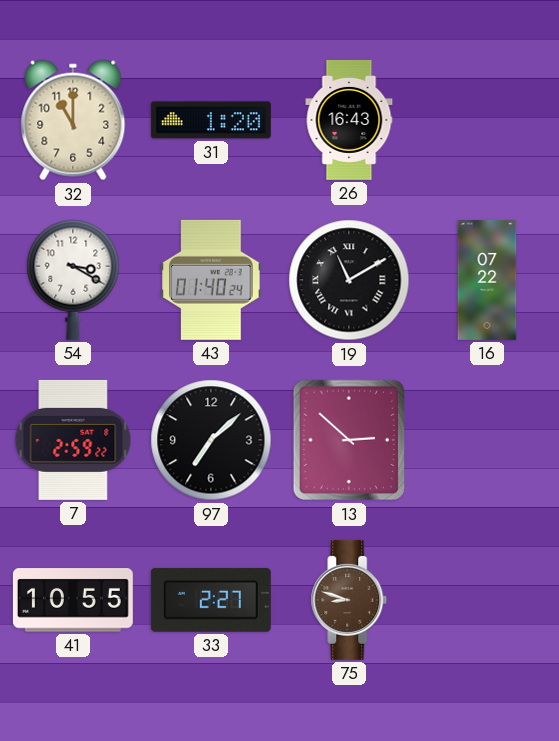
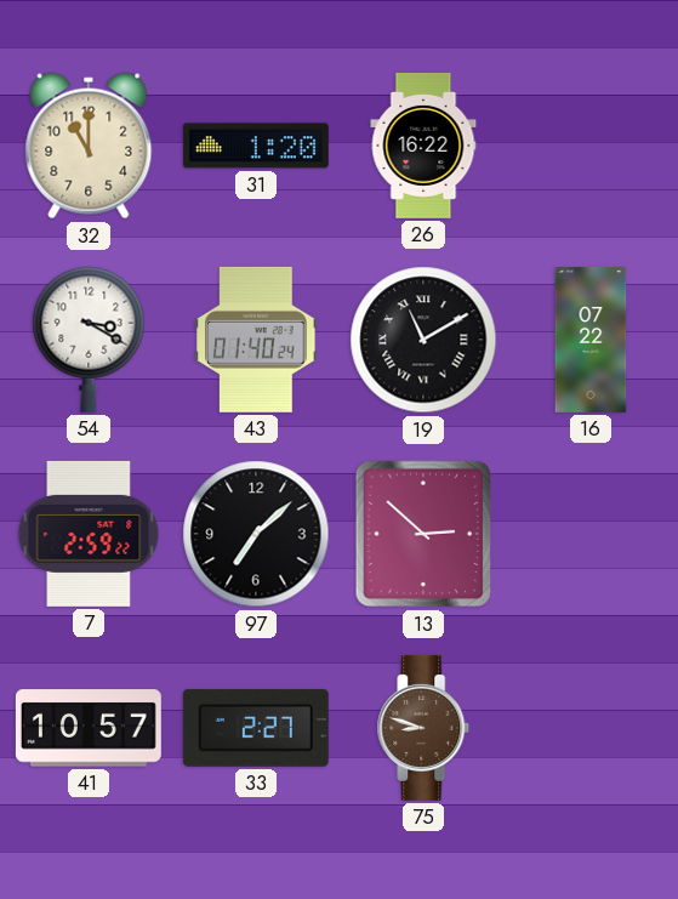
26: 16:43 -> 16:22
41: 10:55 -> 10:57
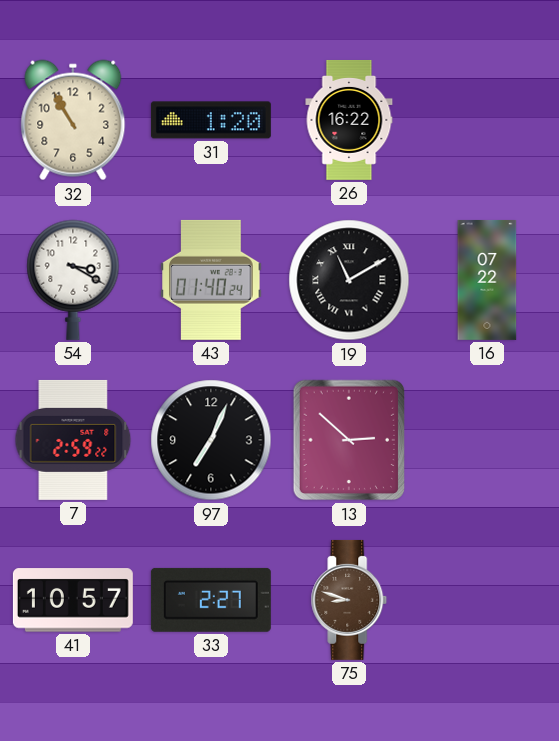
32: 11:00 -> 10:55
97: 7:08 -> 7:04
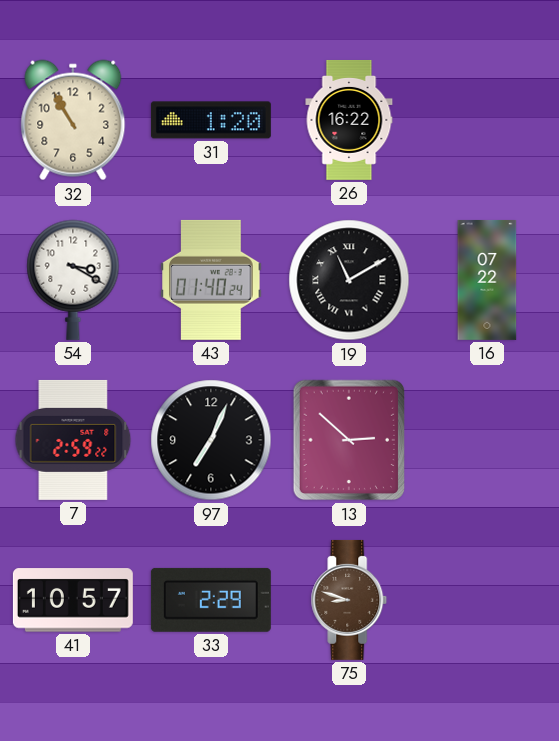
33: 2:27 -> 2:29
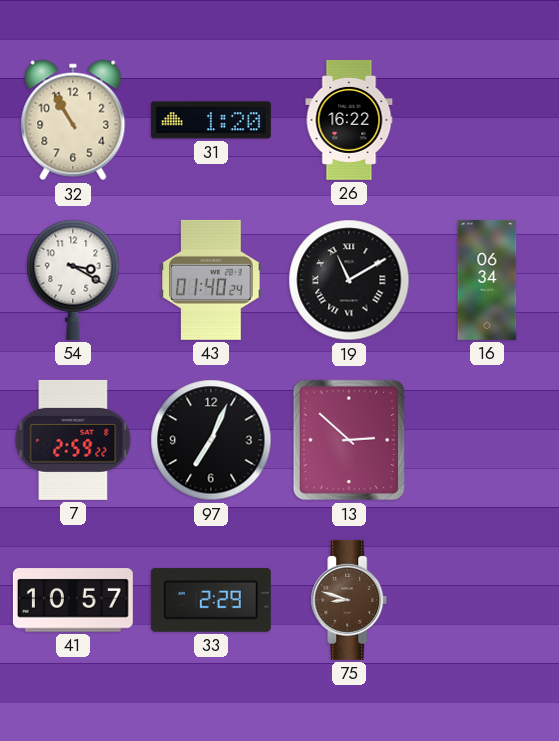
16: 07:22 -> 06:34
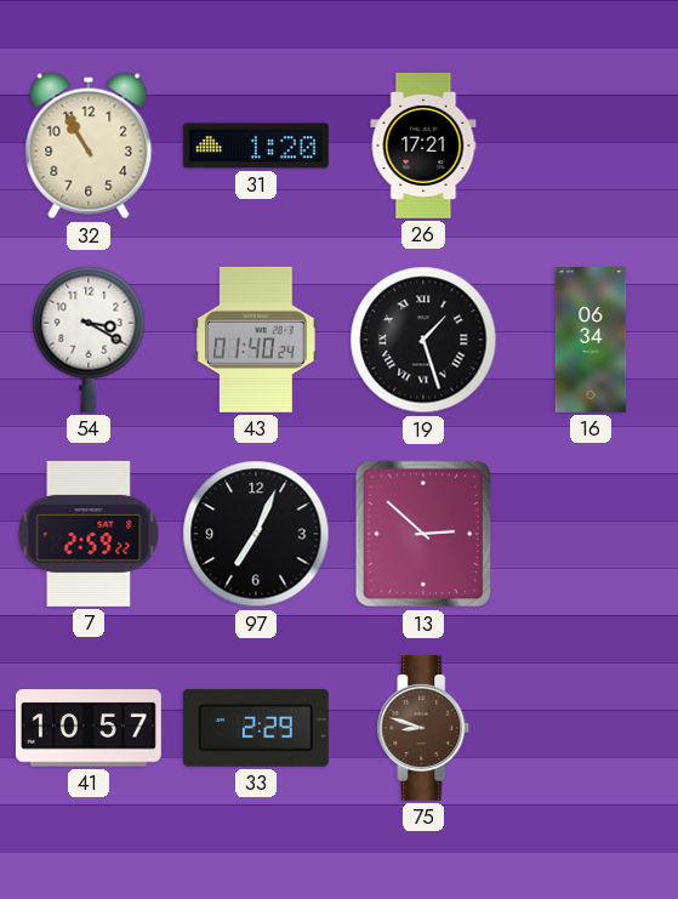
26: 16:22 -> 17:21
19: 11:10 -> 1:27
